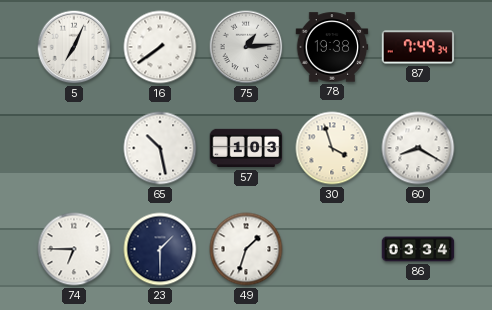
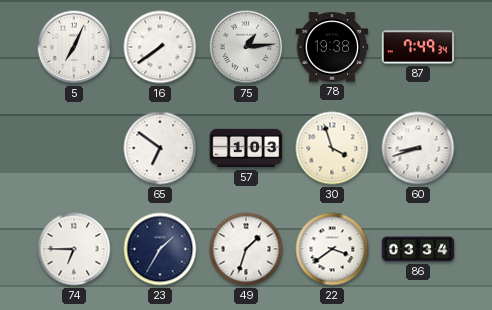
65: 10:28 -> 6:51
60: 8:20 -> 8:42
23: 1:30 -> 1:35
22: none -> 3:39
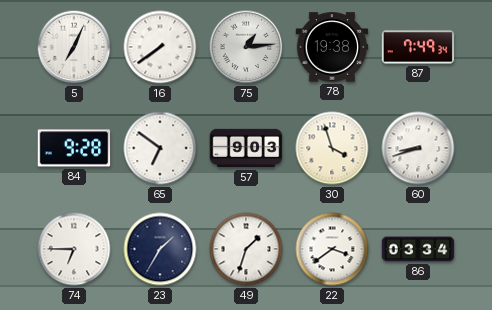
84: none -> 9:28
57: 1:03 -> 9:03
